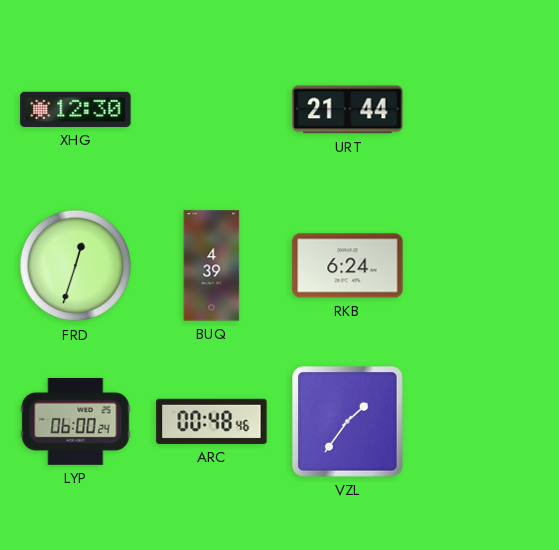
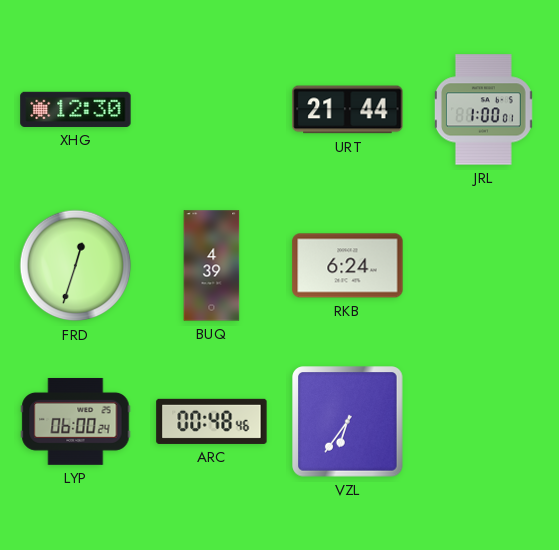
JRL: none -> 1:00
VZL: 1:36 -> 6:36
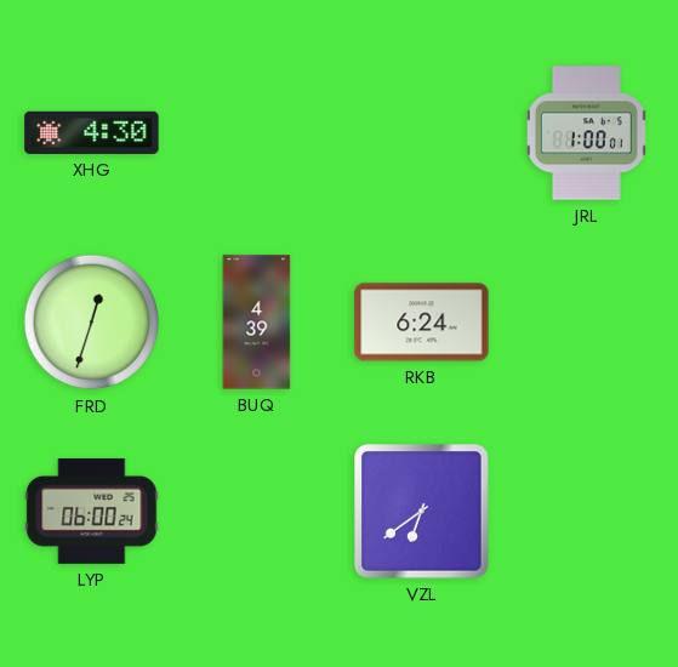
XHG: 12:30 -> 4:30
URT: 21:44 -> none
ARC: 00:48 -> none
VZL: 6:36 -> 6:39
